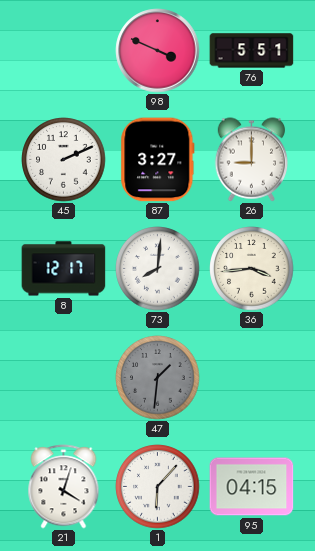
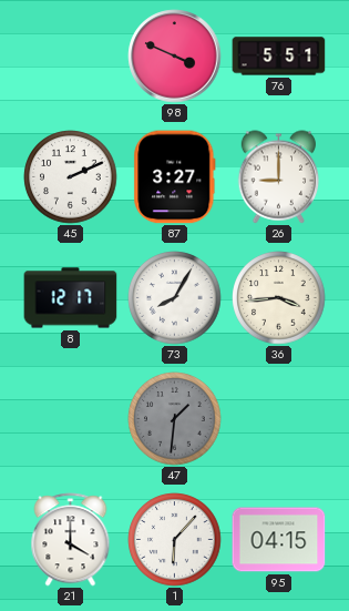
73: 8:01 -> 8:05
21: 4:03 -> 4:00
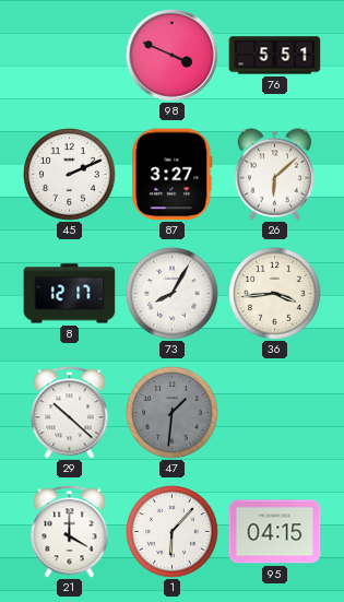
26: 9:00 -> 6:08
29: none -> 10:22
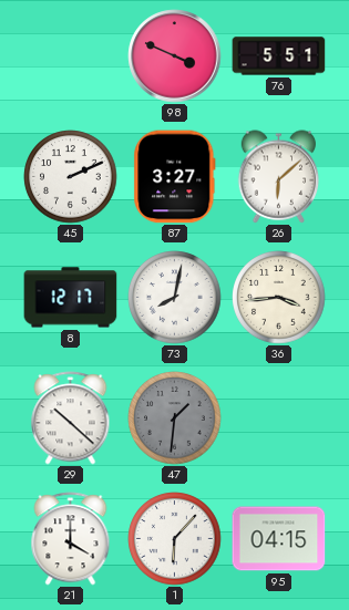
73: 8:05 -> 8:02
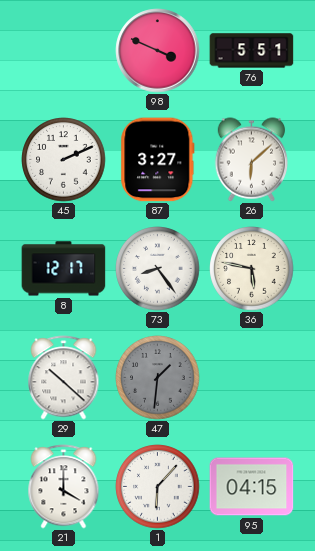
73: 8:02 -> 8:24
36: 3:44 -> 5:47
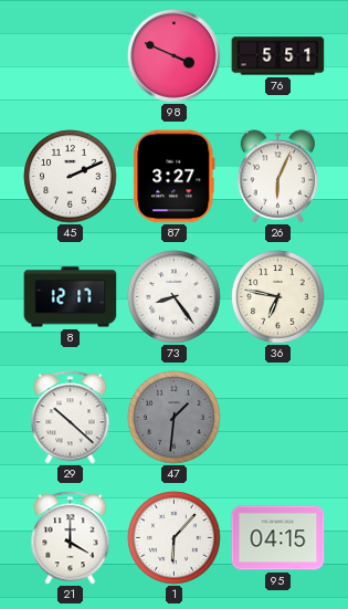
26: 6:08 -> 6:04
36: 5:47 -> 6:47
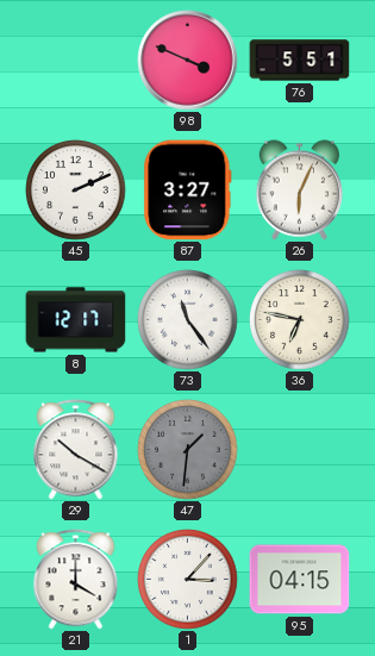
73: 8:24 -> 11:24
29: 10:22 -> 10:20
1: 6:07 -> 3:07
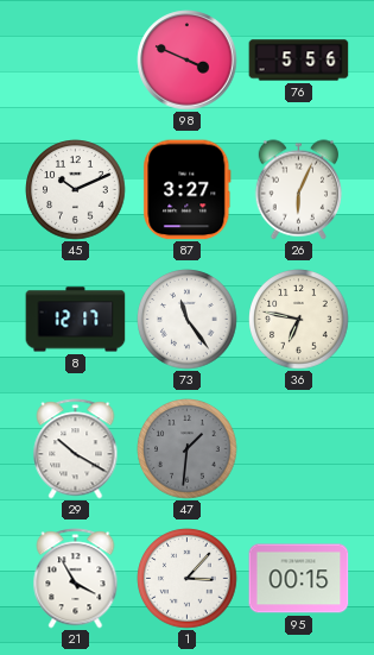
76: 5:51 -> 5:56
45: 2:11 -> 10:11
21: 4:00 -> 3:55
95: 04:15 -> 00:15
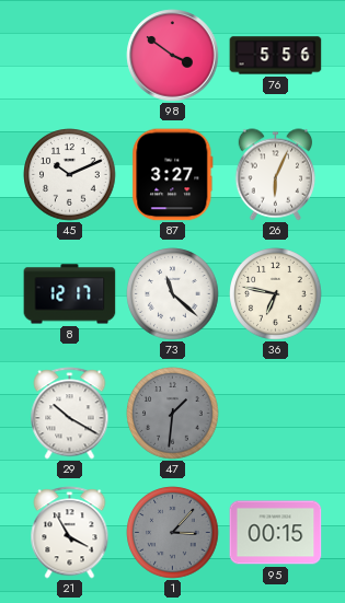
98: 3:49 -> 3:51
73: 11:24 -> 11:22
1 dial: white -> grey
